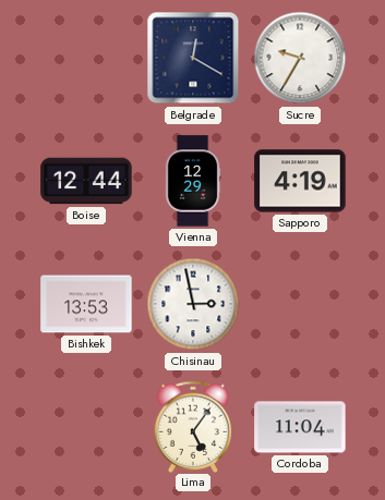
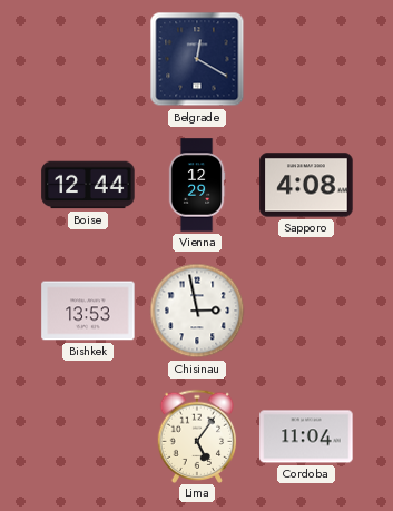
Sucre: 9:35 -> none
Sapporo: 4:19 -> 4:08
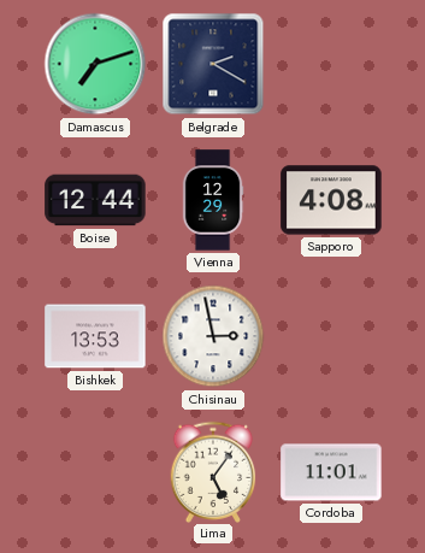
Damascus: none -> 7:12
Belgrade: 12:20 -> 2:20
Cordoba: 11:04 -> 11:01
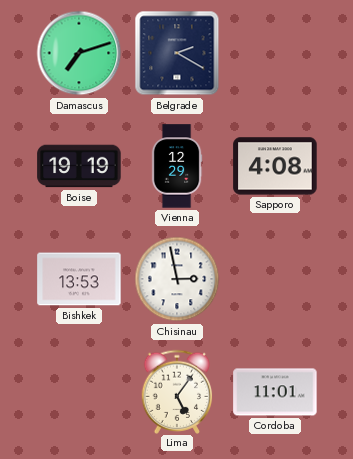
Boise: 12:44 -> 19:19
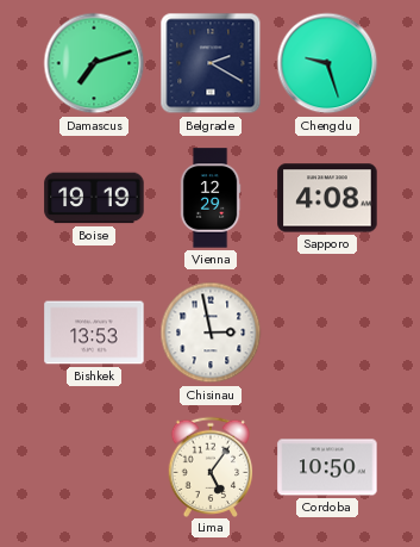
Chengdu: none -> 9:27
Cordoba: 11:01 -> 10:50
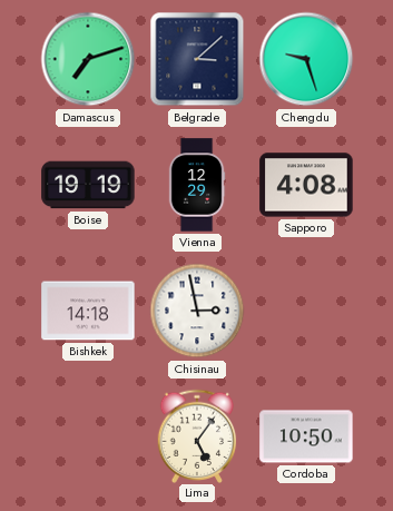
Belgrade: 2:20 -> 3:08
Bishkek: 13:53 -> 14:18
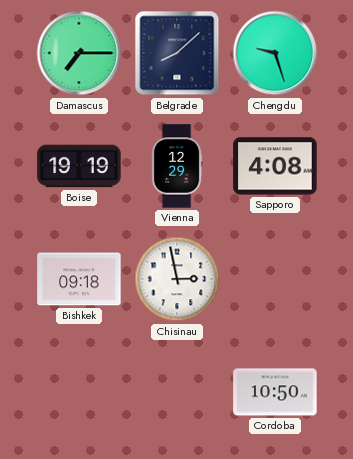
Damascus: 7:12 -> 7:15
Belgrade: 3:08 -> 8:08
Bishkek: 14:18 -> 09:18
Lima: 5:06 -> none
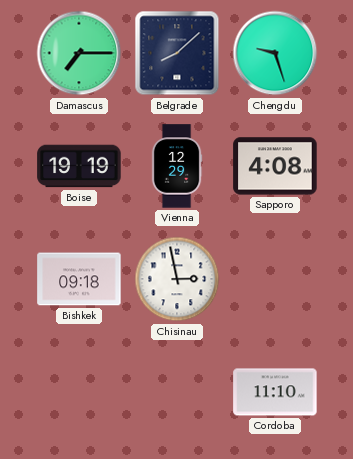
Cordoba: 10:50 -> 11:10
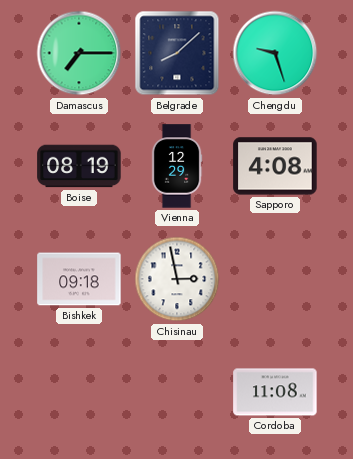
Boise: 19:19 -> 08:19
Cordoba: 11:10 -> 11:08
